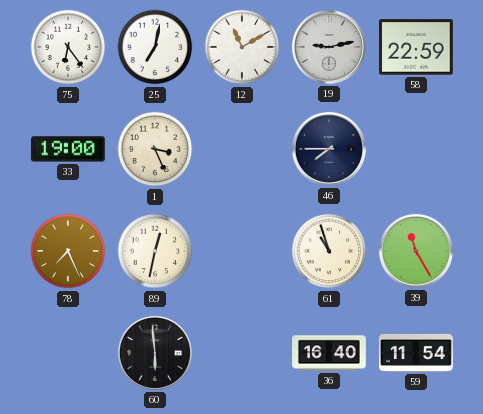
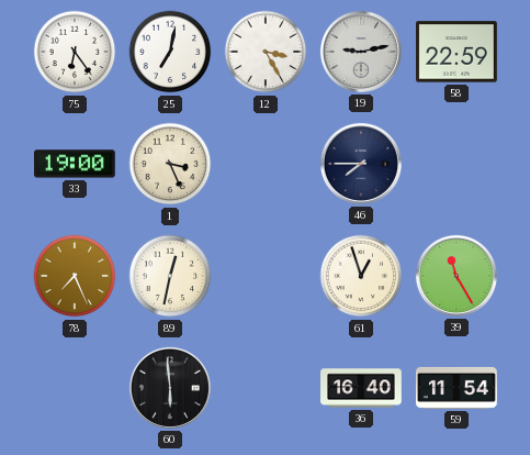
12: 11:10 -> 3:25
61: 10:57 -> 12:57
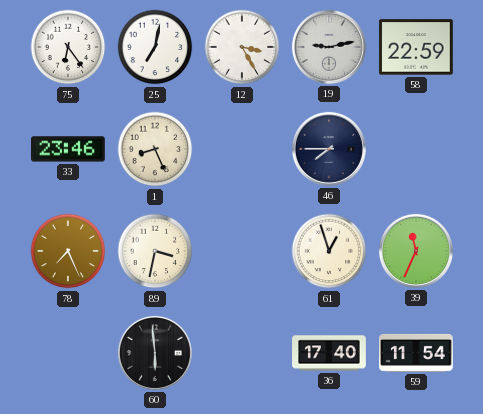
33: 19:00 -> 23:46
1: 3:26 -> 8:26
89: 12:32 -> 3:32
39: 11:25 -> 11:34
36: 16:40 -> 17:40
